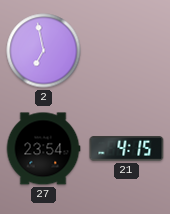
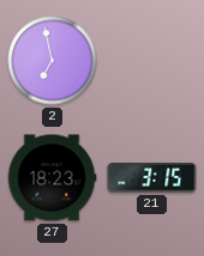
27: 23:54 -> 18:23
21: 4:15 -> 3:15
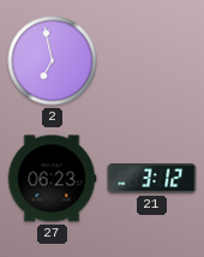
27: 18:23 -> 06:23
21: 3:15 -> 3:12
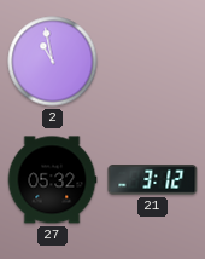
2: 6:58 -> 10:58
27: 06:23 -> 05:32
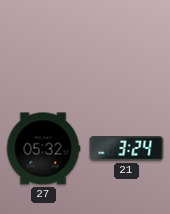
2: 10:58 -> none
21: 3:12 -> 3:24
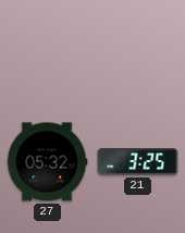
21: 3:24 -> 3:25
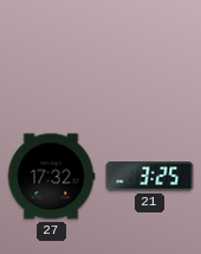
27: 05:32 -> 17:32
